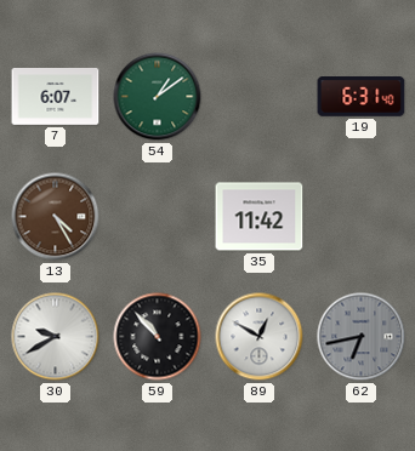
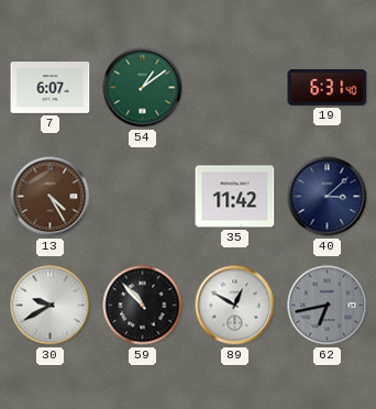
40: none -> 3:08
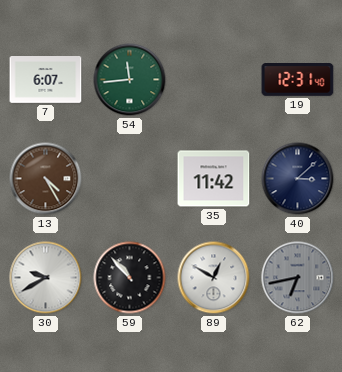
54: 1:09 -> 11:44
19: 6:31 -> 12:31
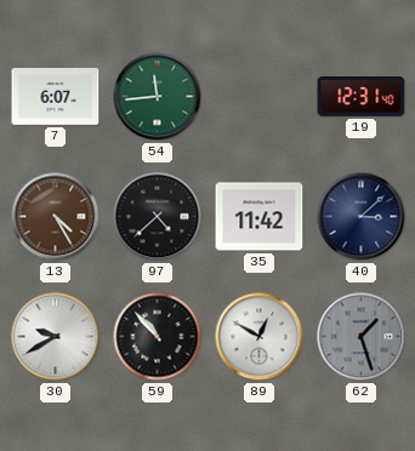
97: none -> 4:38
62: 6:43 -> 1:27
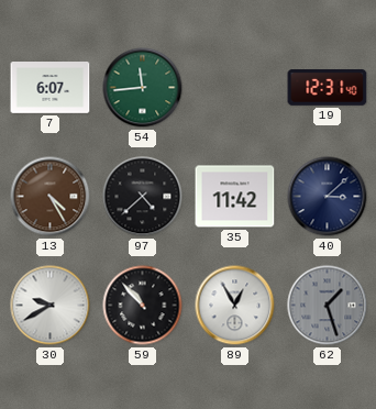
89: 12:50 -> 12:55
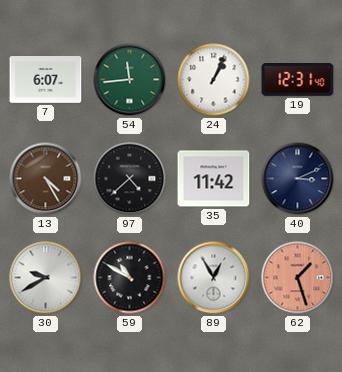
24: none -> 1:04
40: 3:08 -> 3:11
59: 10:53 -> 10:50
62 dial: grey -> salmon
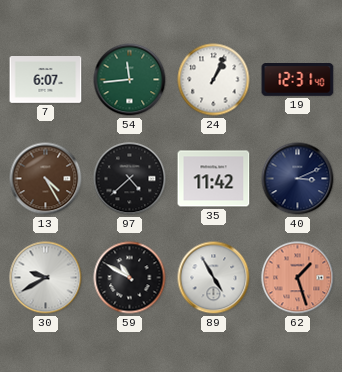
89: 12:55 -> 4:55
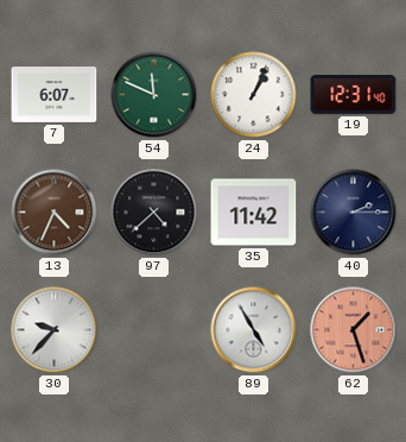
54: 11:44 -> 11:49
13: 4:25 -> 4:34
40: 3:11 -> 2:15
30: 9:40 -> 9:37
59: 10:50 -> none
